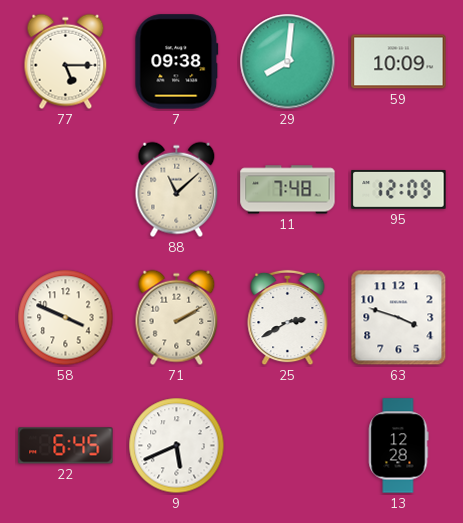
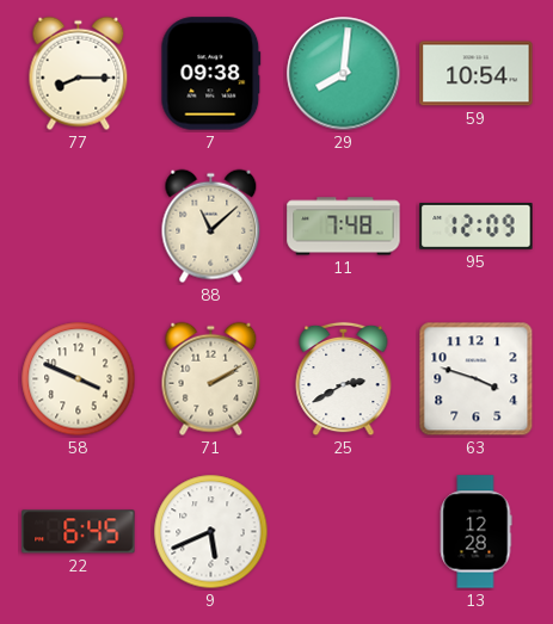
77: 5:15 -> 8:15
59: 10:09 -> 10:54
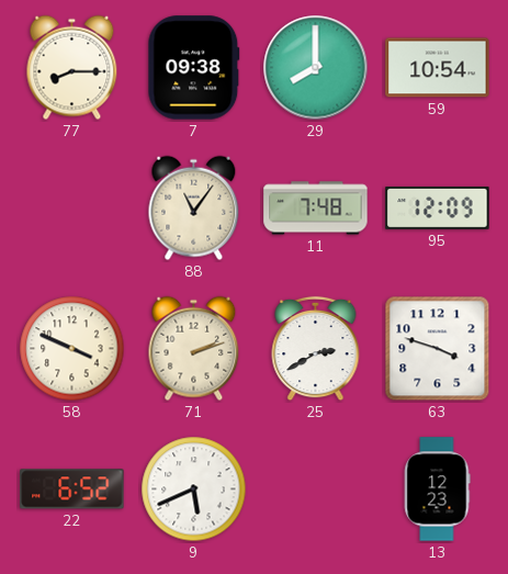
29: 8:01 -> 8:00
88: 11:08 -> 11:06
71: 2:10 -> 2:12
22: 6:45 -> 6:52
13: 12:28 -> 12:23
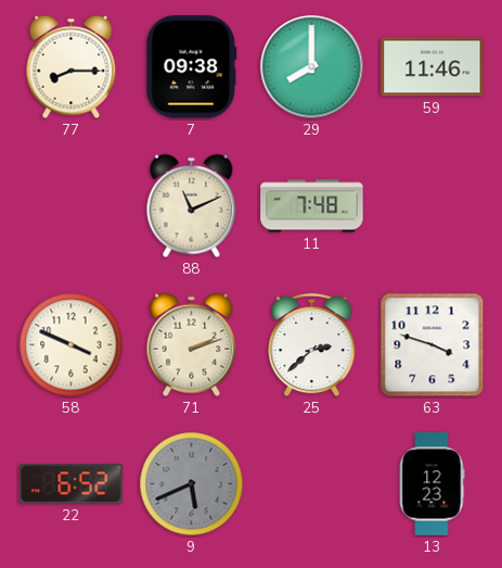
59: 10:54 -> 11:46
88: 11:06 -> 11:11
95: 12:09 -> none
25: 2:40 -> 2:38
9 dial: white -> grey
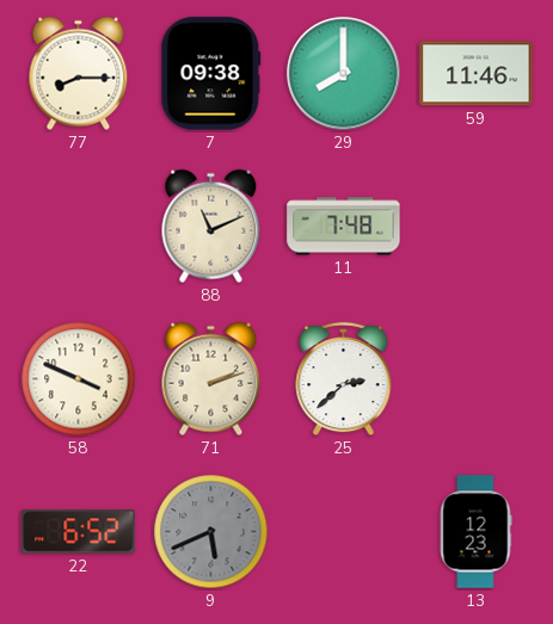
63: 3:48 -> none
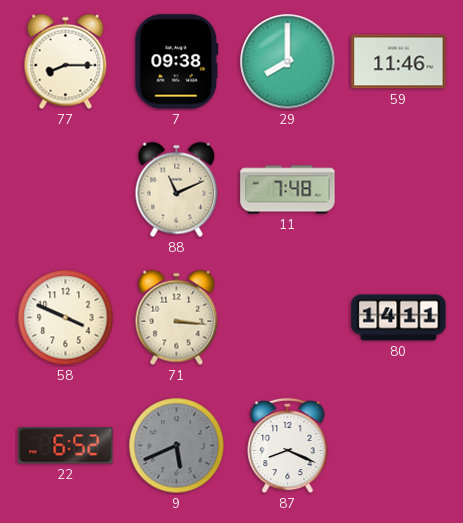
71: 2:12 -> 3:16
25: 2:38 -> none
80: none -> 14:11
87: none -> 8:19
13: 12:23 -> none
